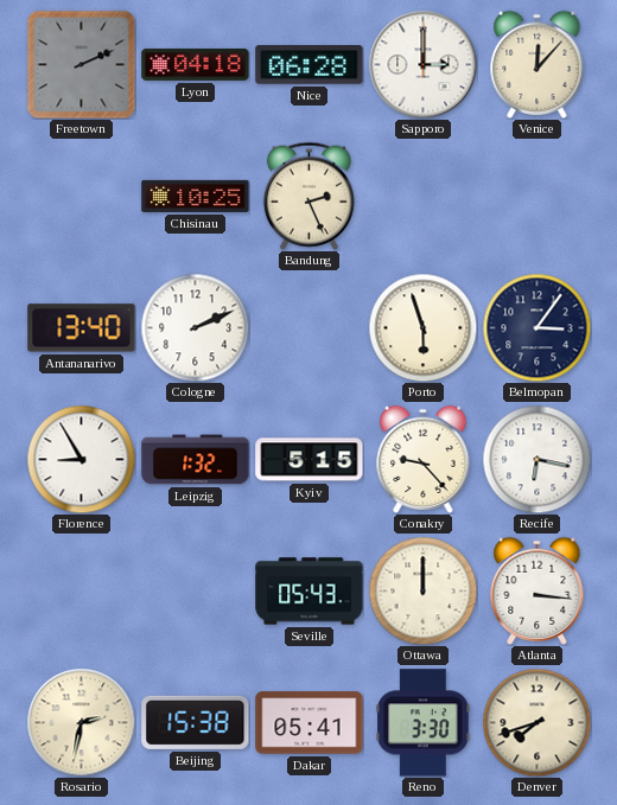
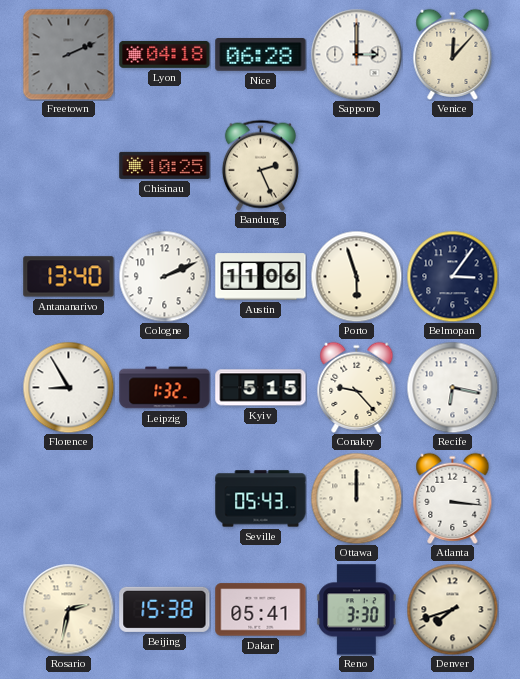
Austin: none -> 11:06
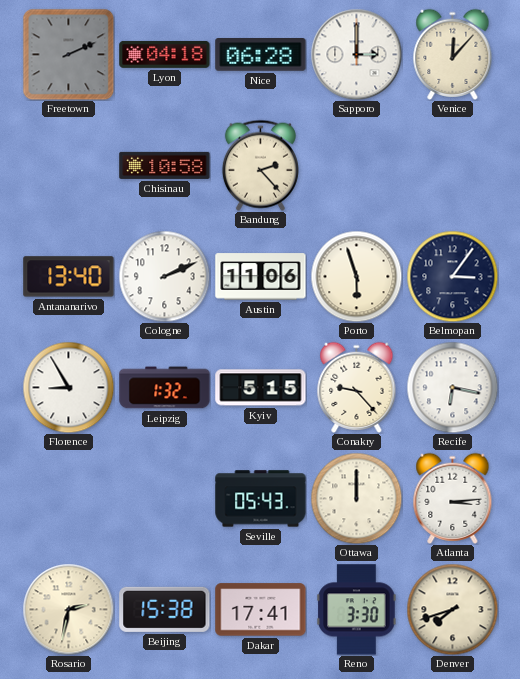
Chisinau: 10:25 -> 10:58
Bandung: 2:26 -> 2:23
Atlanta: 3:16 -> 3:14
Dakar: 05:41 -> 17:41
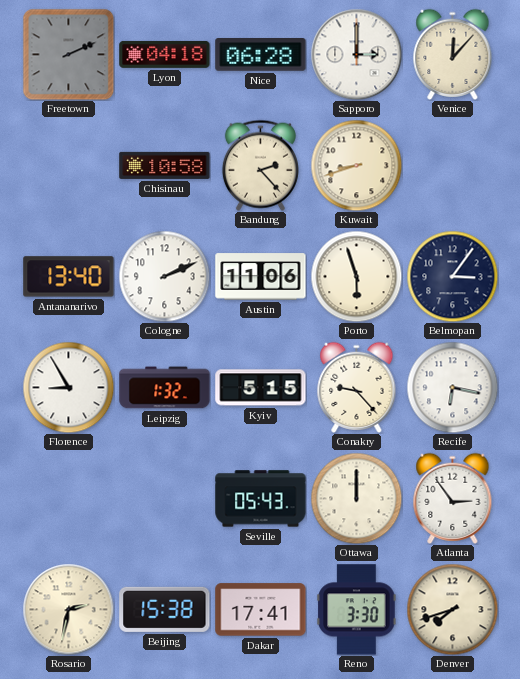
Kuwait: none -> 8:42
Atlanta: 3:14 -> 2:54
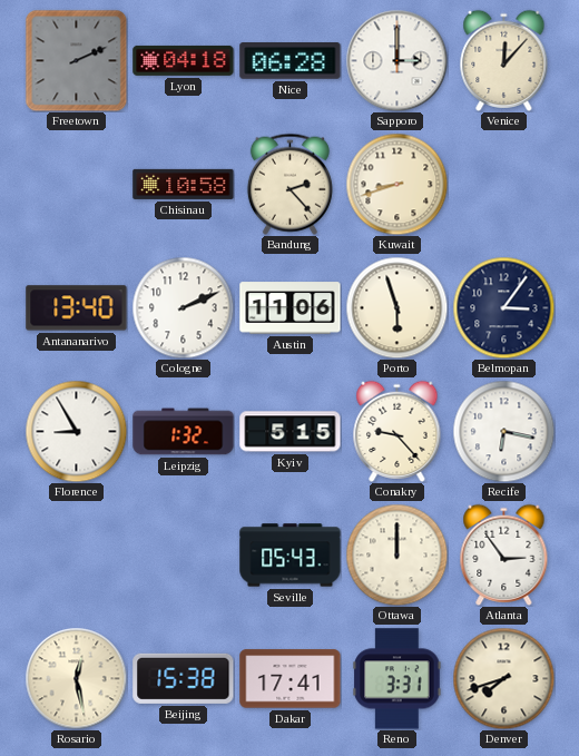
Rosario: 2:32 -> 12:28
Reno: 3:30 -> 3:31
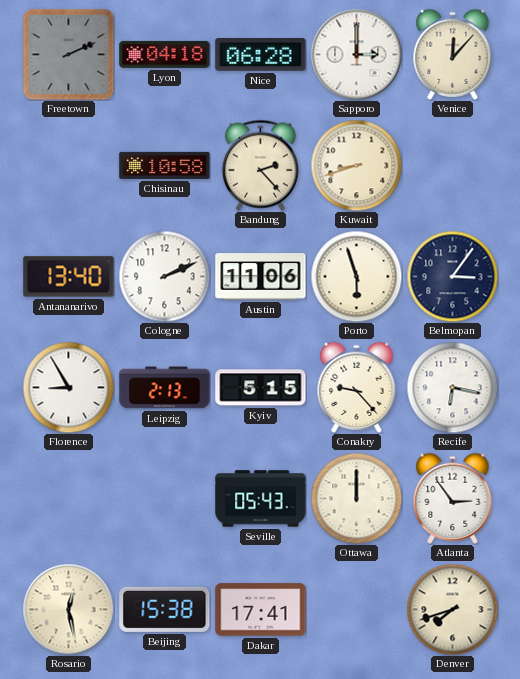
Leipzig: 1:32 -> 2:13
Reno: 3:31 -> none
